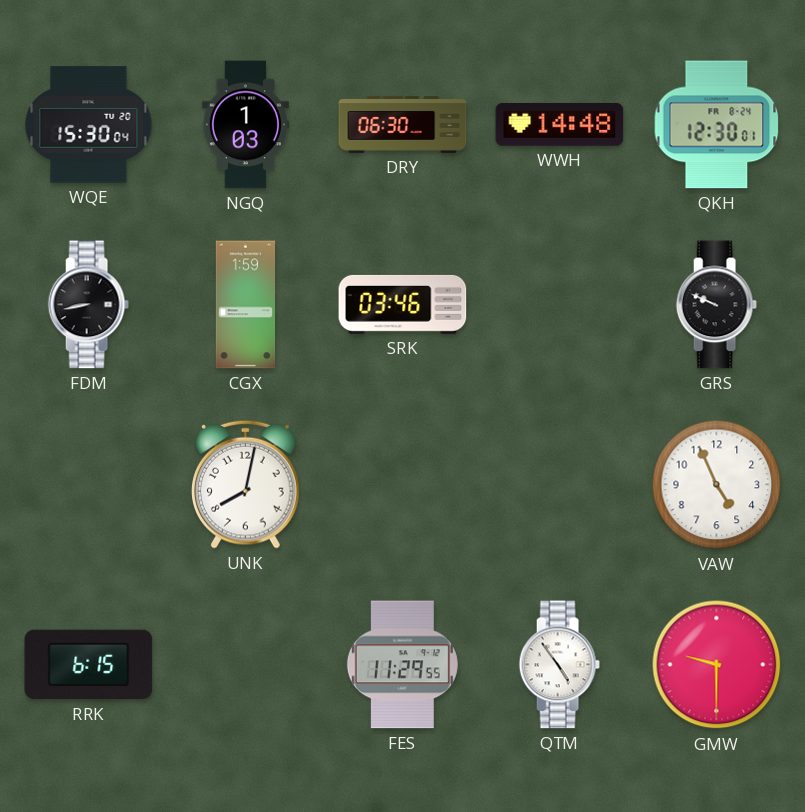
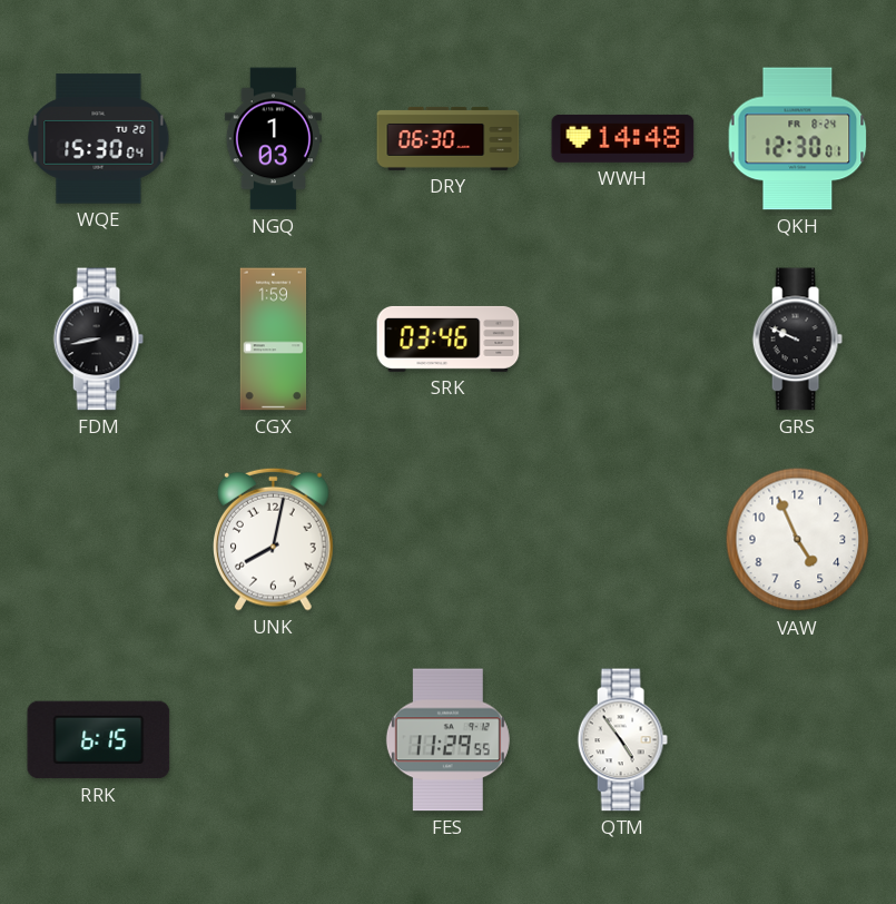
GMW: 9:30 -> none
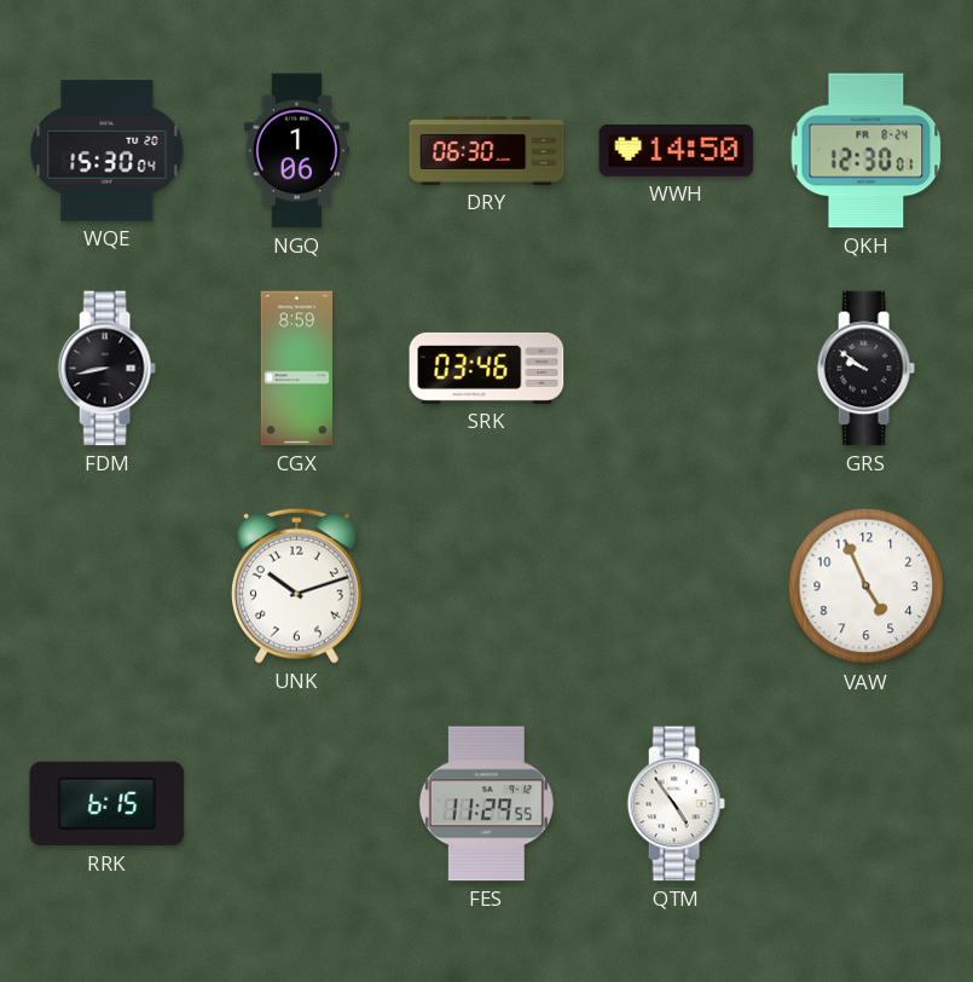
NGQ: 1:03 -> 1:06
WWH: 14:48 -> 14:50
CGX: 1:59 -> 8:59
GRS: 9:49 -> 9:51
UNK: 8:02 -> 10:12
